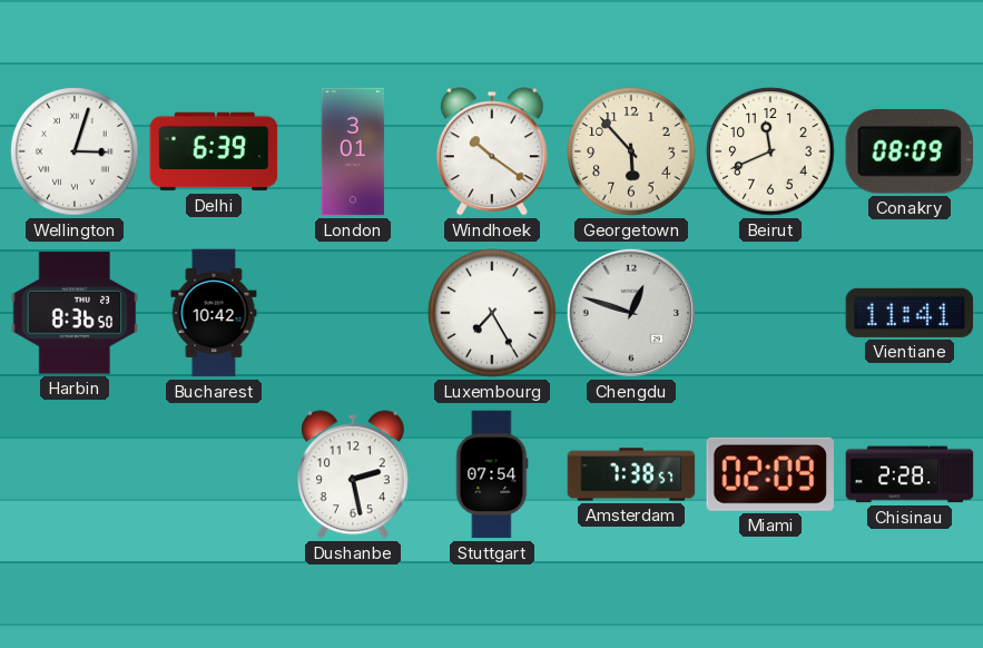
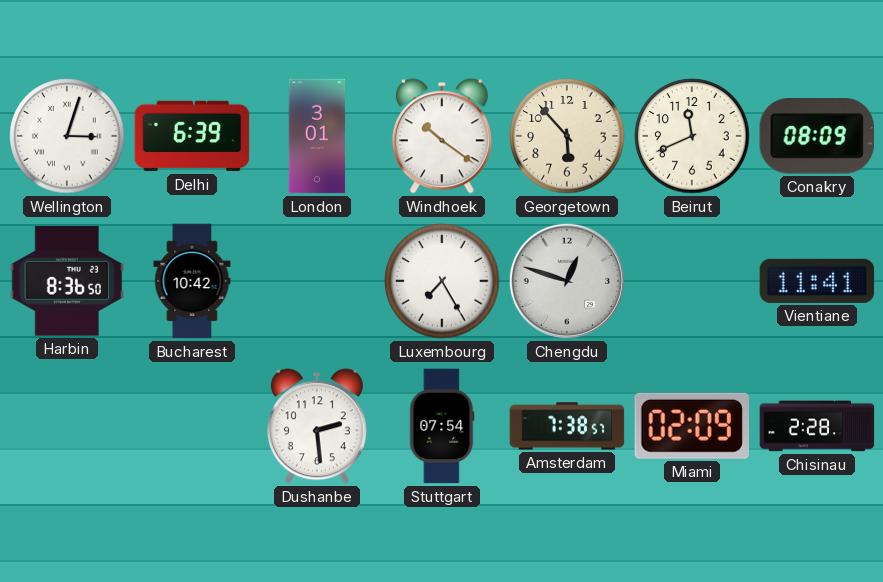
Dushanbe: 2:28 -> 2:29
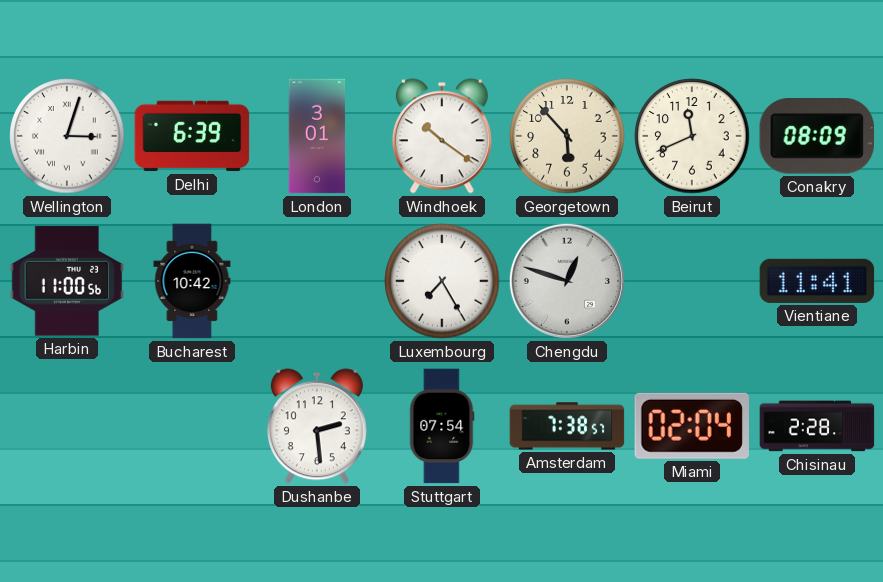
Harbin: 8:36 -> 11:00
Miami: 02:09 -> 02:04
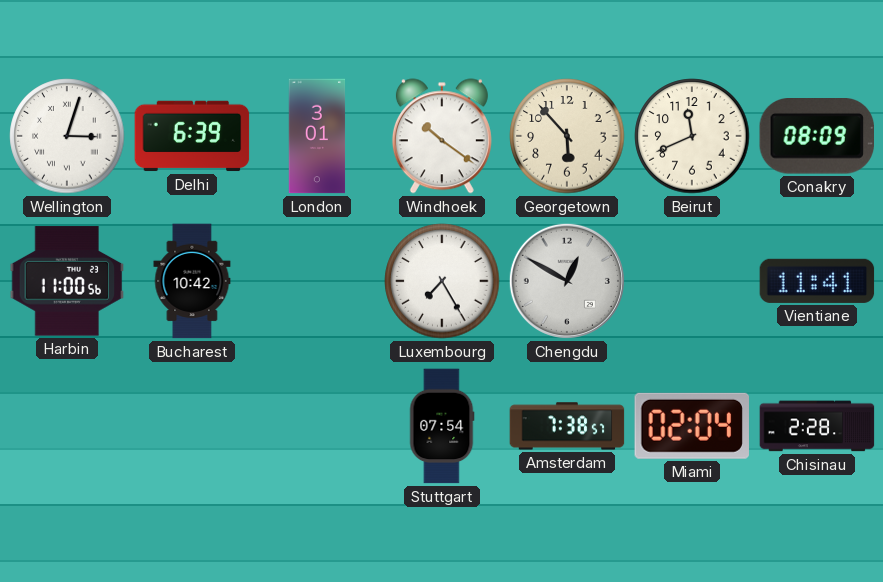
Chengdu: 12:48 -> 12:50
Dushanbe: 2:29 -> none
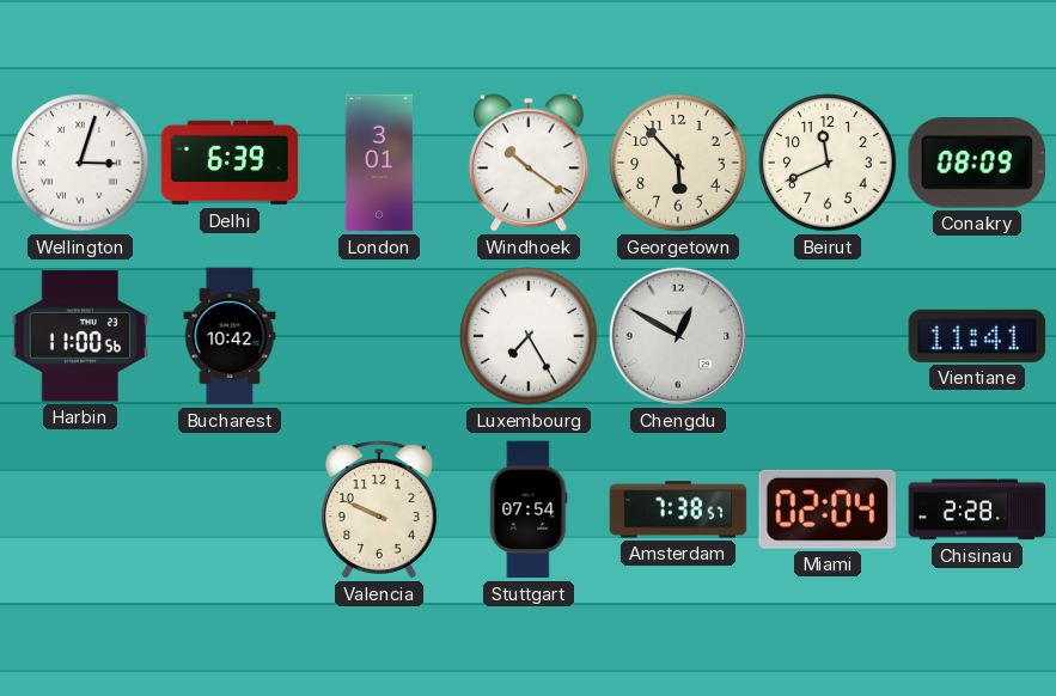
Valencia: none -> 9:49
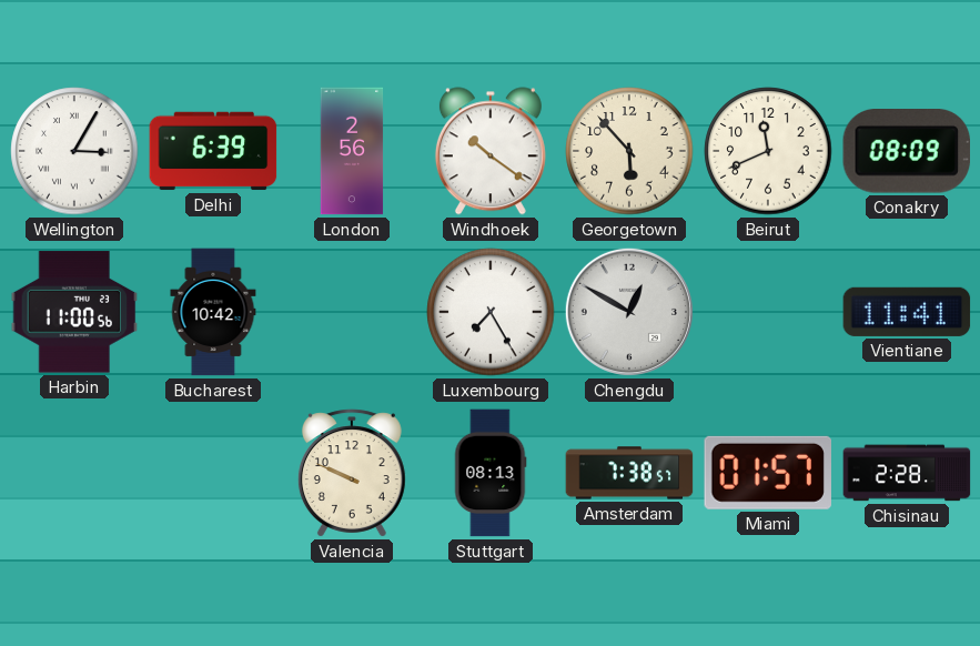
Wellington: 3:03 -> 3:05
London: 3:01 -> 2:56
Stuttgart: 07:54 -> 08:13
Miami: 02:04 -> 01:57
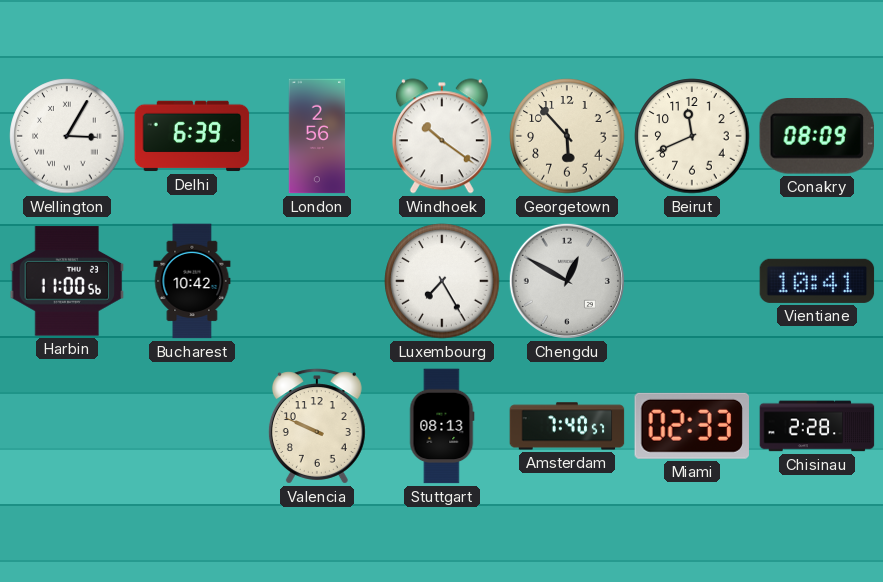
Vientiane: 11:41 -> 10:41
Amsterdam: 7:38 -> 7:40
Miami: 01:57 -> 02:33
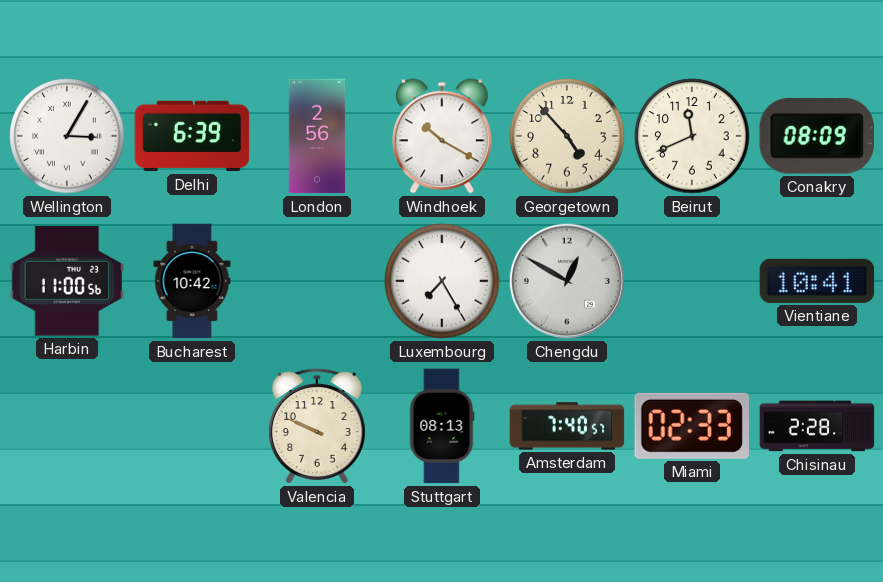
Windhoek: 10:21 -> 10:20
Georgetown: 5:53 -> 4:53
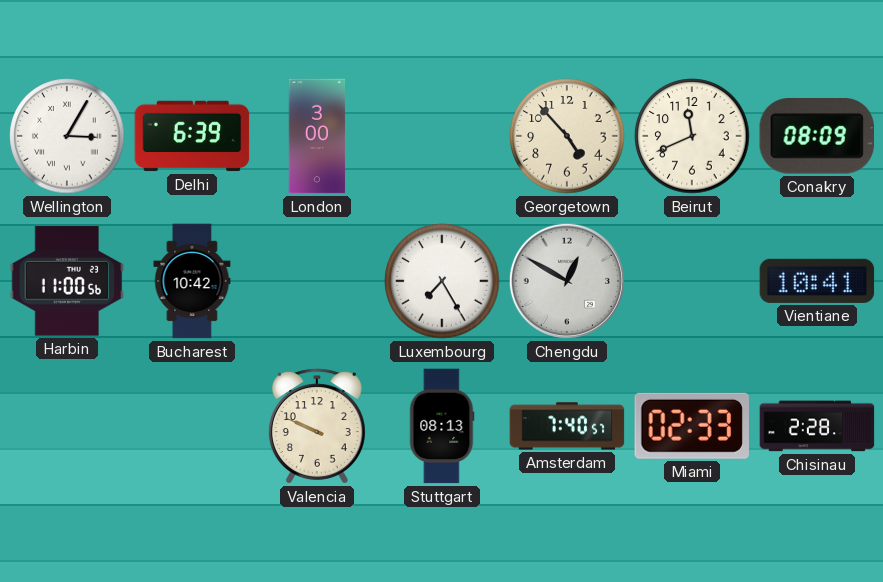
London: 2:56 -> 3:00
Windhoek: 10:20 -> none
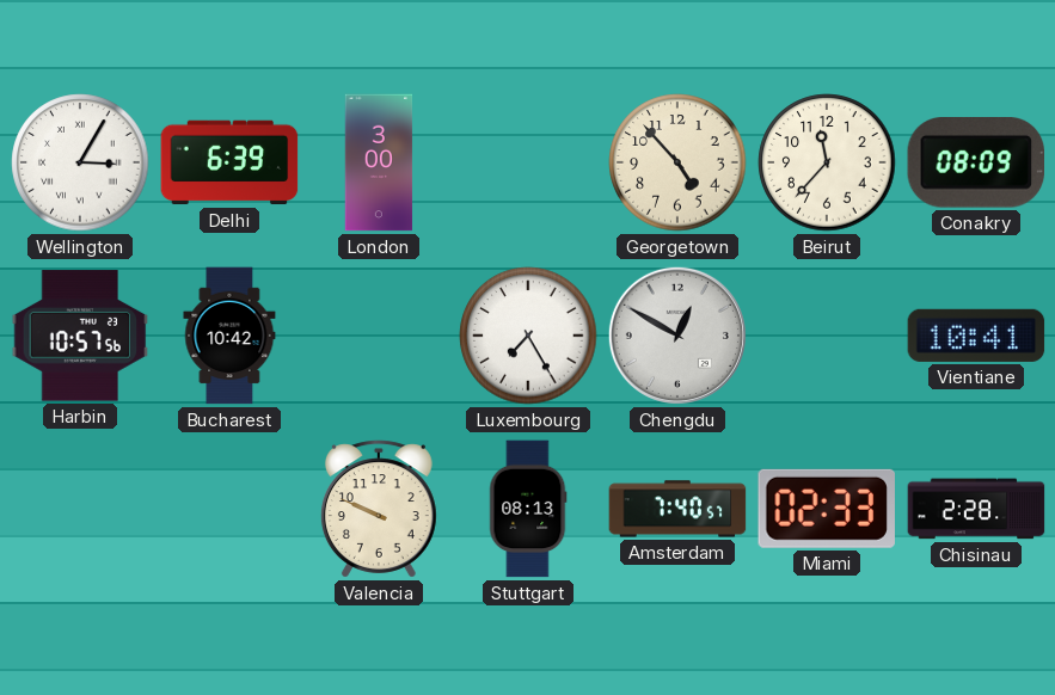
Beirut: 11:41 -> 11:37
Harbin: 11:00 -> 10:57
